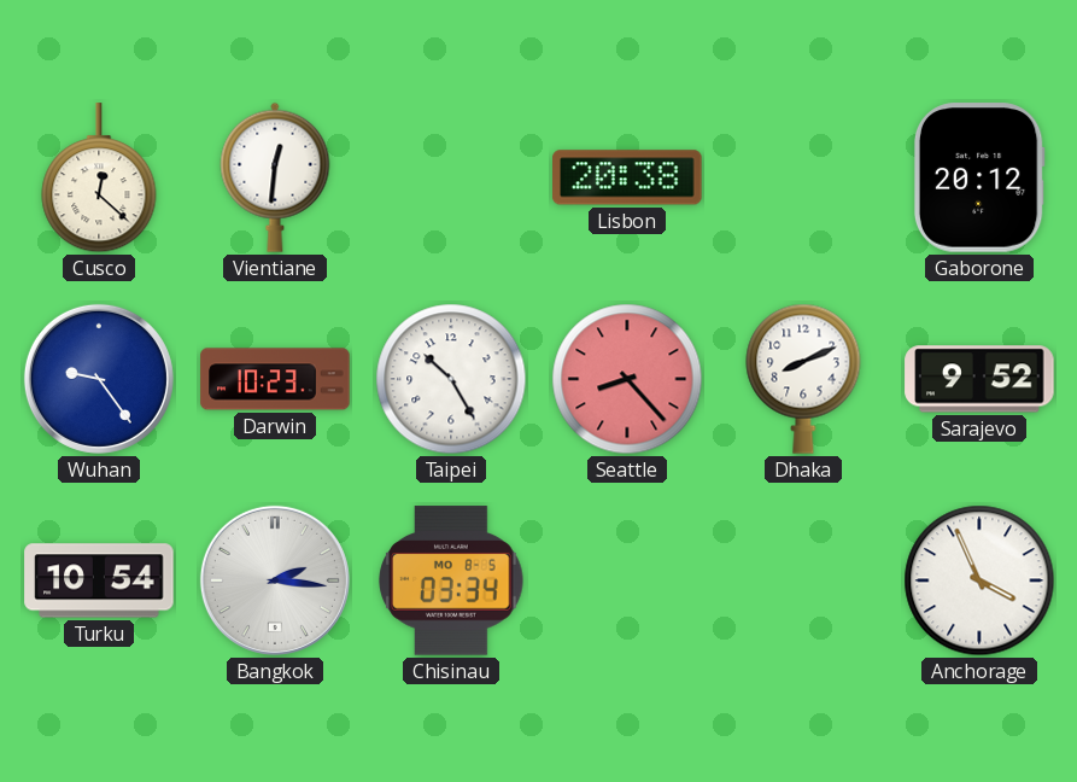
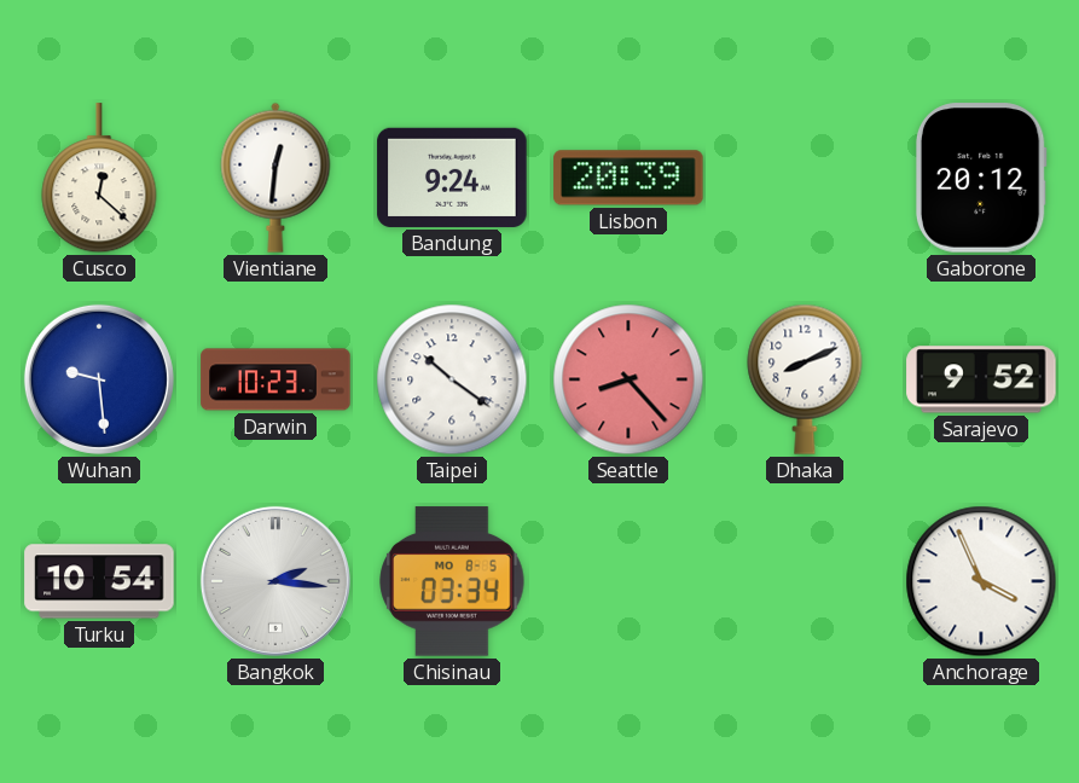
Bandung: none -> 9:24
Lisbon: 20:38 -> 20:39
Wuhan: 9:24 -> 9:29
Taipei: 10:25 -> 10:21
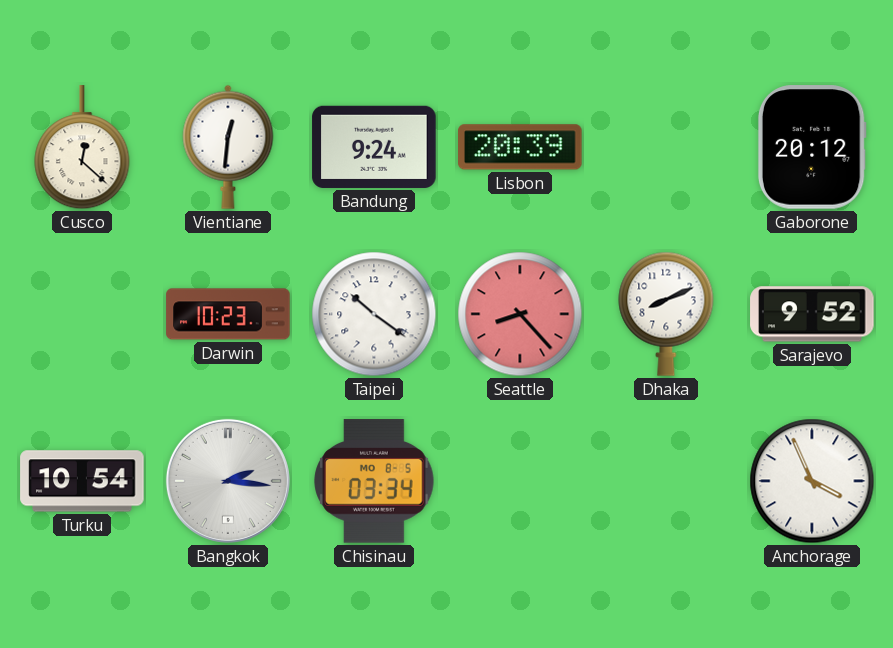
Wuhan: 9:29 -> none
